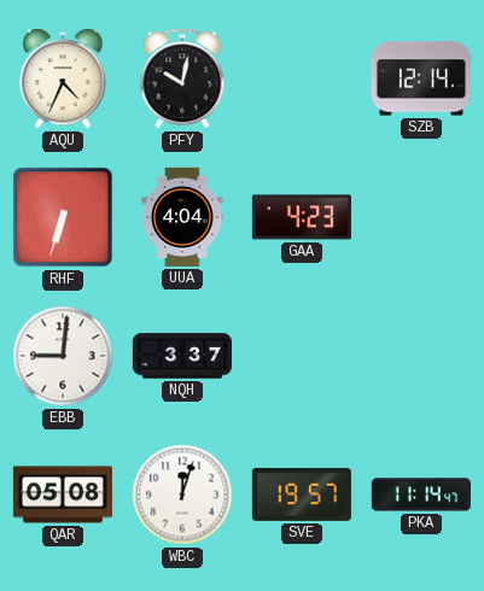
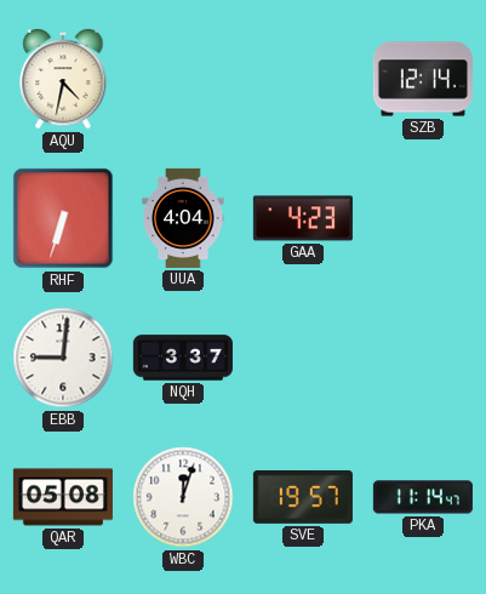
AQU: 4:34 -> 4:32
PFY: 10:02 -> none
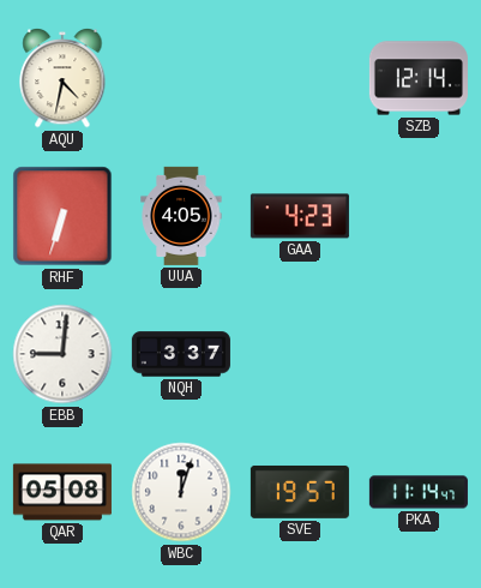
UUA: 4:04 -> 4:05
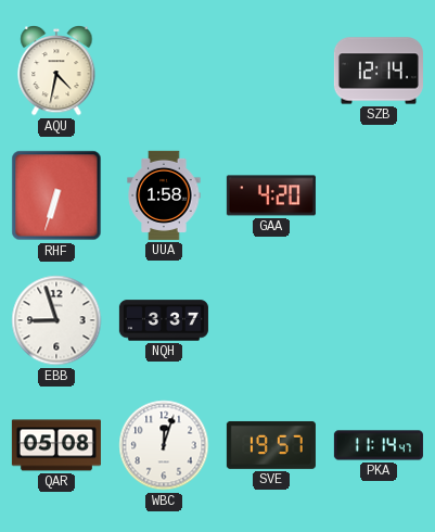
UUA: 4:05 -> 1:58
GAA: 4:23 -> 4:20
EBB: 9:01 -> 8:57
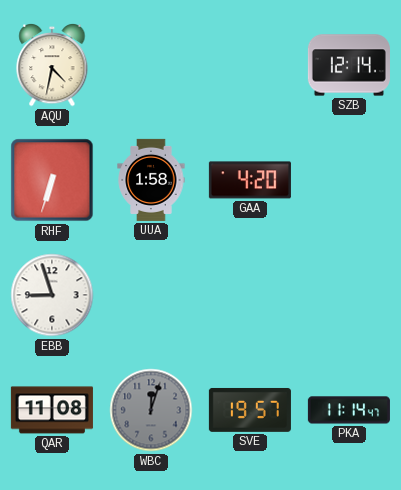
NQH: 3:37 -> none
QAR: 05:08 -> 11:08
WBC dial: white -> grey
